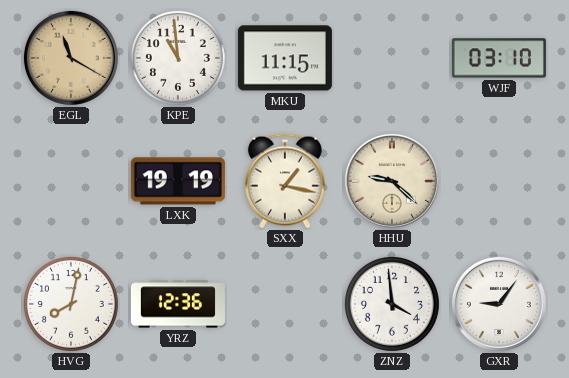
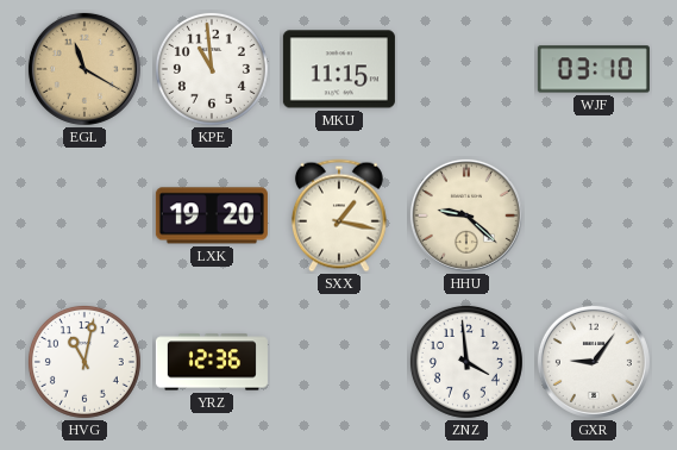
LXK: 19:19 -> 19:20
HVG: 8:02 -> 11:02
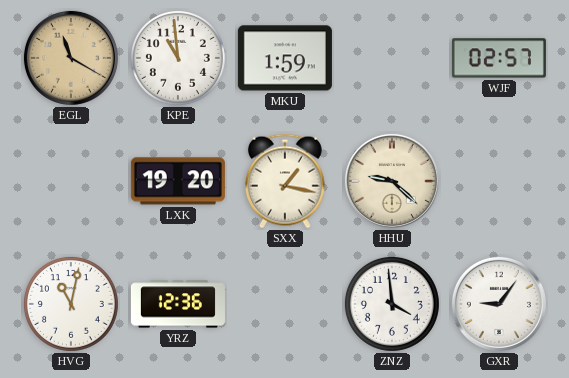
MKU: 11:15 -> 1:59
WJF: 03:10 -> 02:57
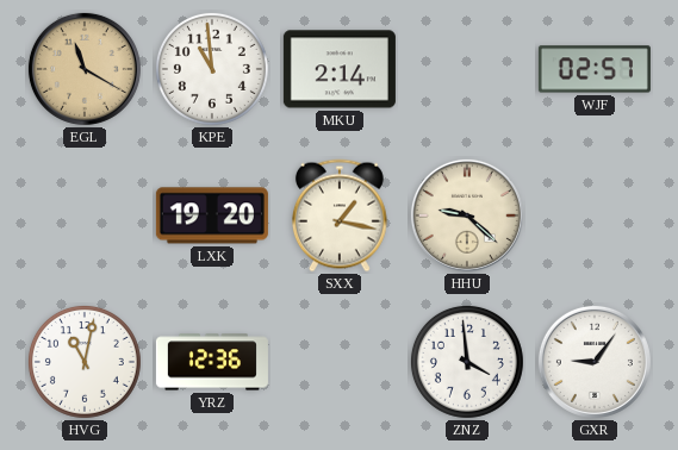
MKU: 1:59 -> 2:14
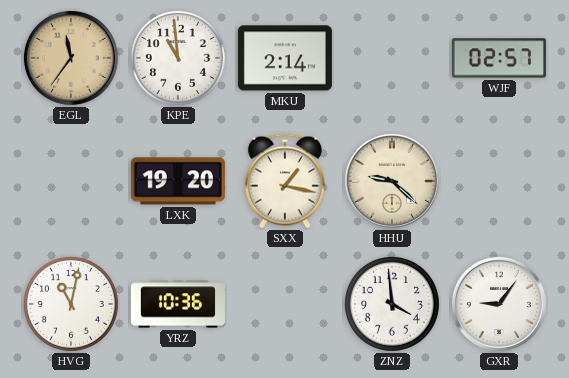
EGL: 11:20 -> 11:36
YRZ: 12:36 -> 10:36
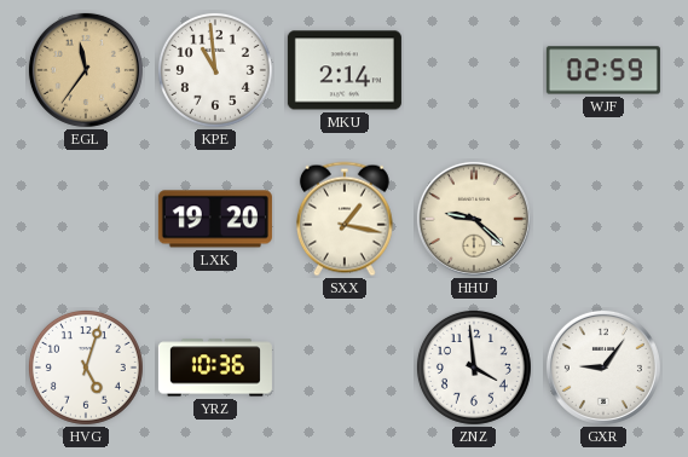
WJF: 02:57 -> 02:59
HVG: 11:02 -> 5:03
